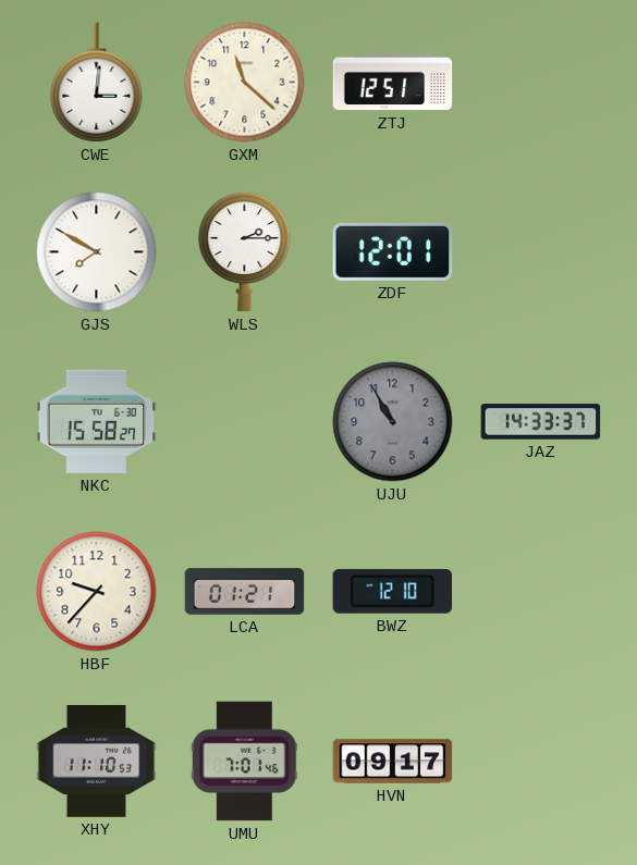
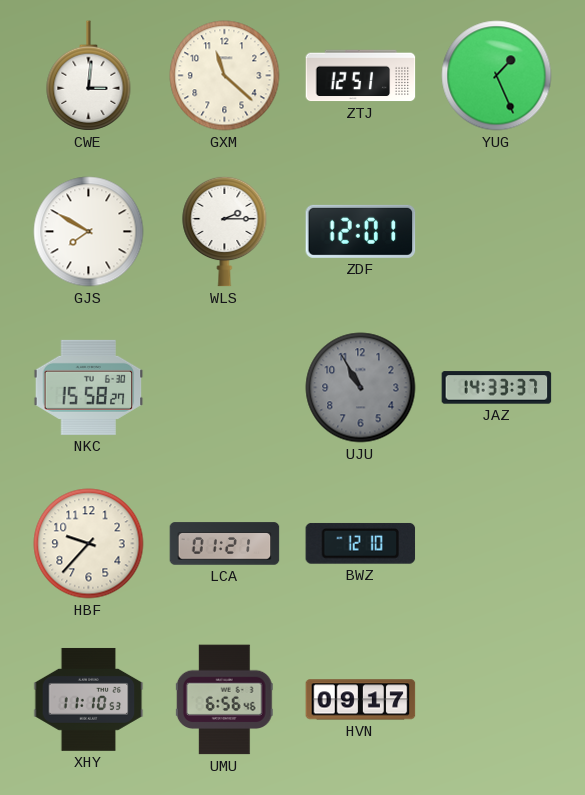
YUG: none -> 1:26
UMU: 7:01 -> 6:56
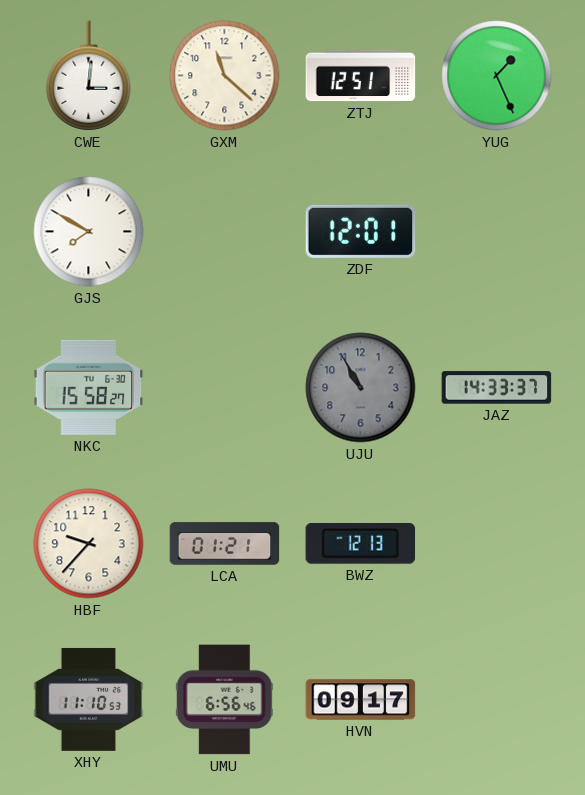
WLS: 2:15 -> none
BWZ: 12:10 -> 12:13
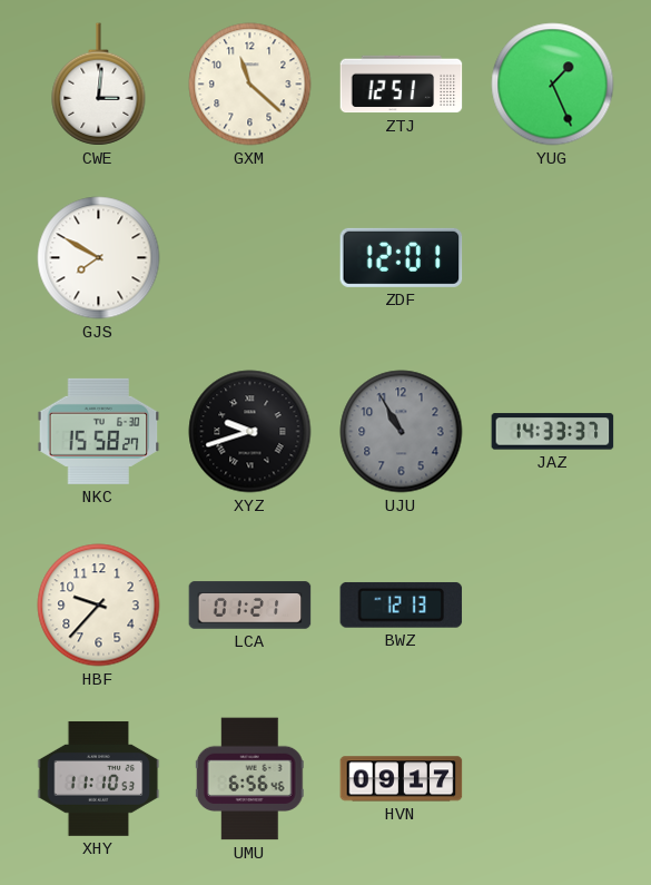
XYZ: none -> 9:42
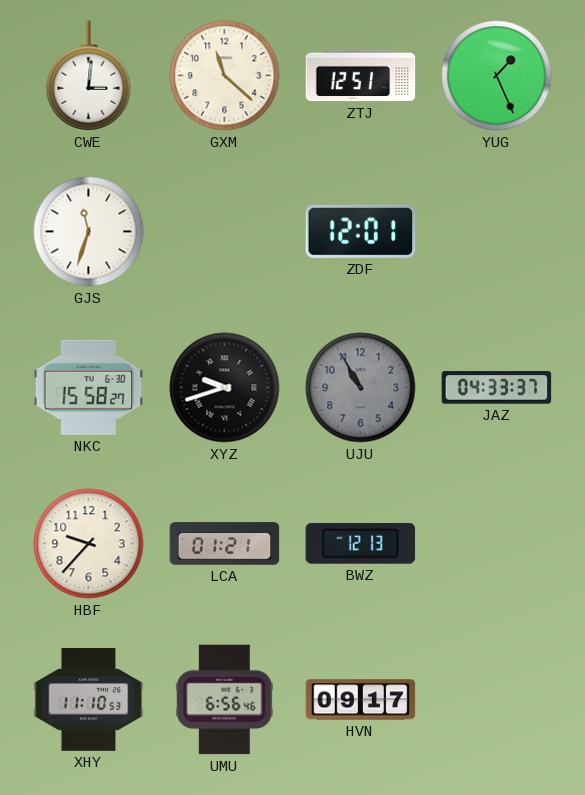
GJS: 7:50 -> 11:33
JAZ: 14:33 -> 04:33
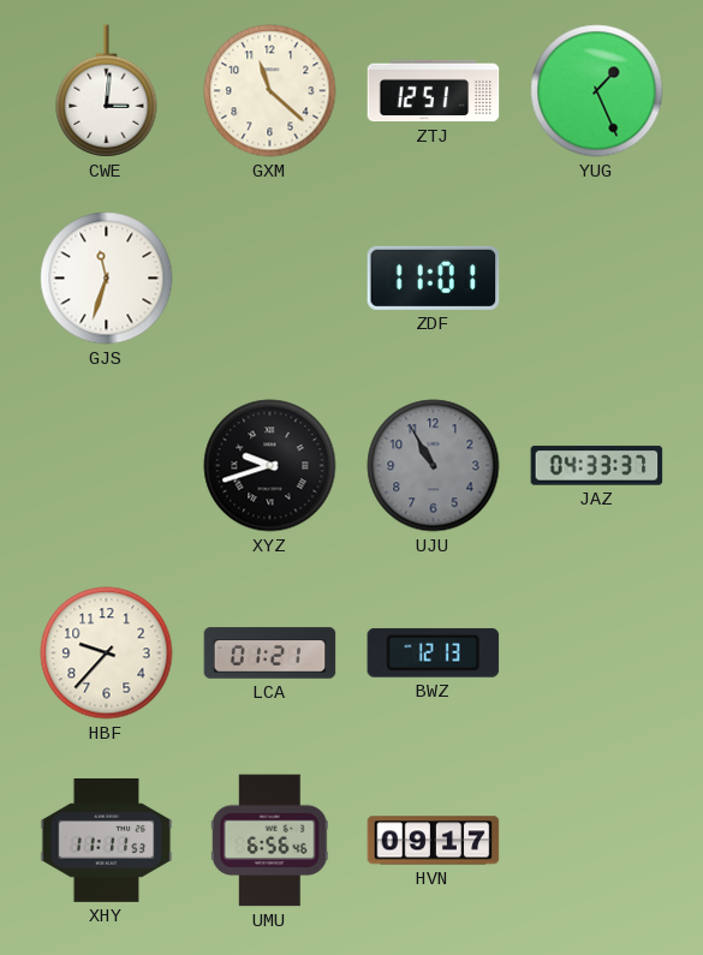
ZDF: 12:01 -> 11:01
NKC: 15:58 -> none
XHY: 11:10 -> 11:11
